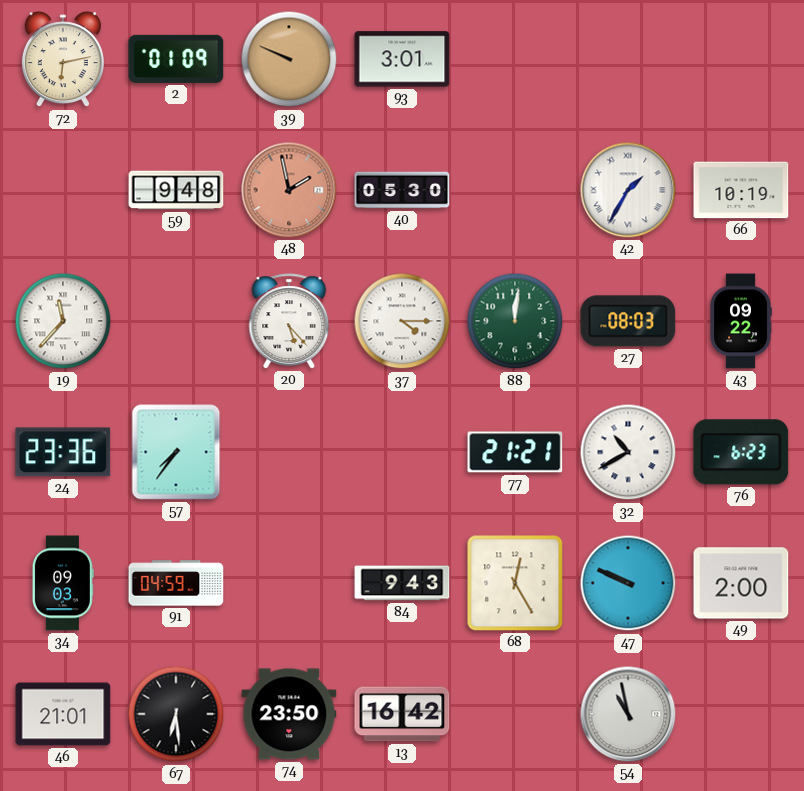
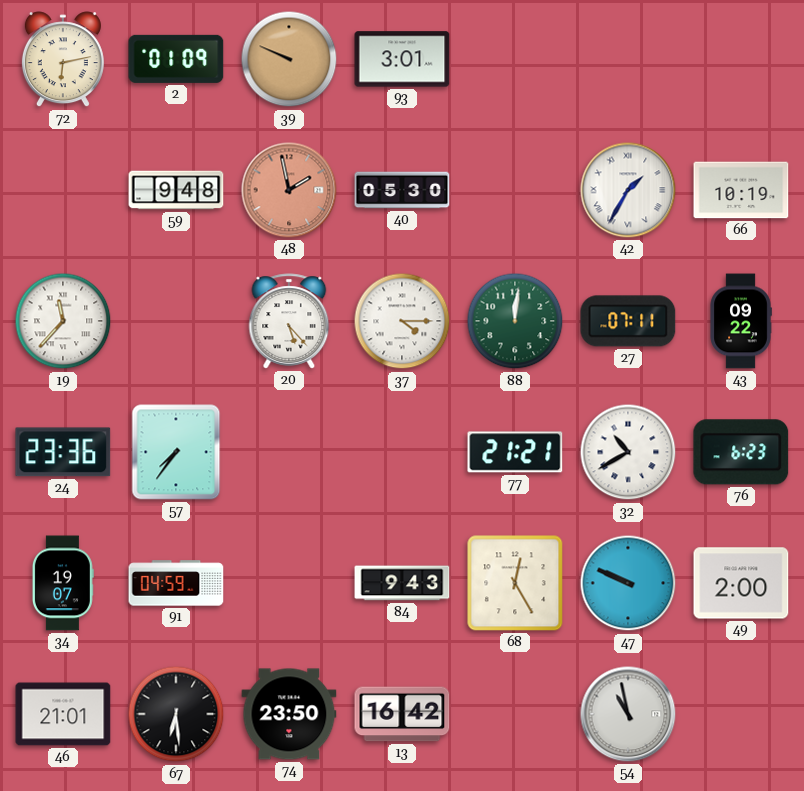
27: 08:03 -> 07:11
34: 09:03 -> 19:07
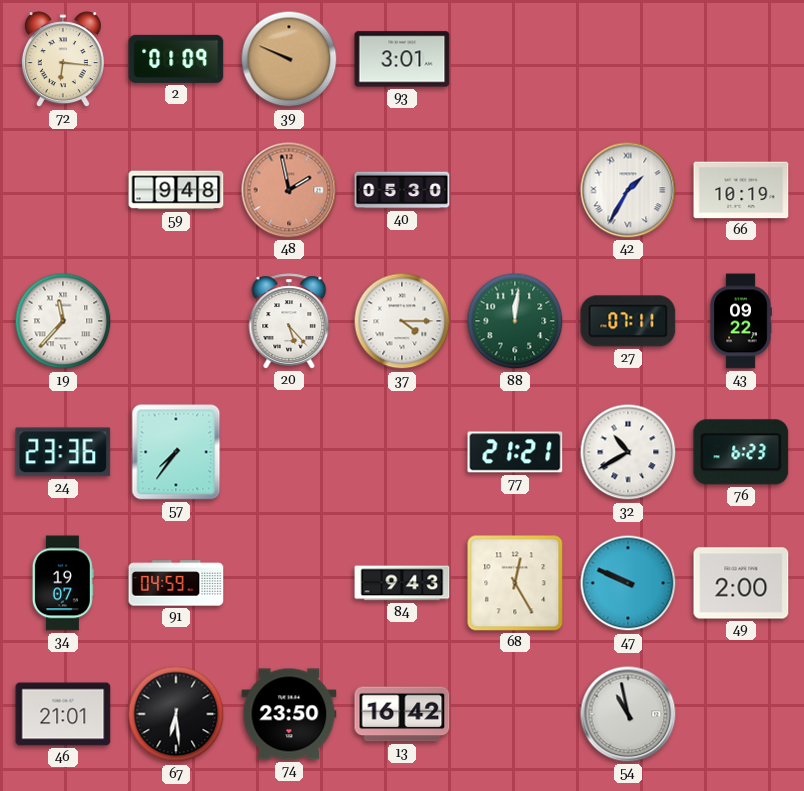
72: 6:13 -> 6:16
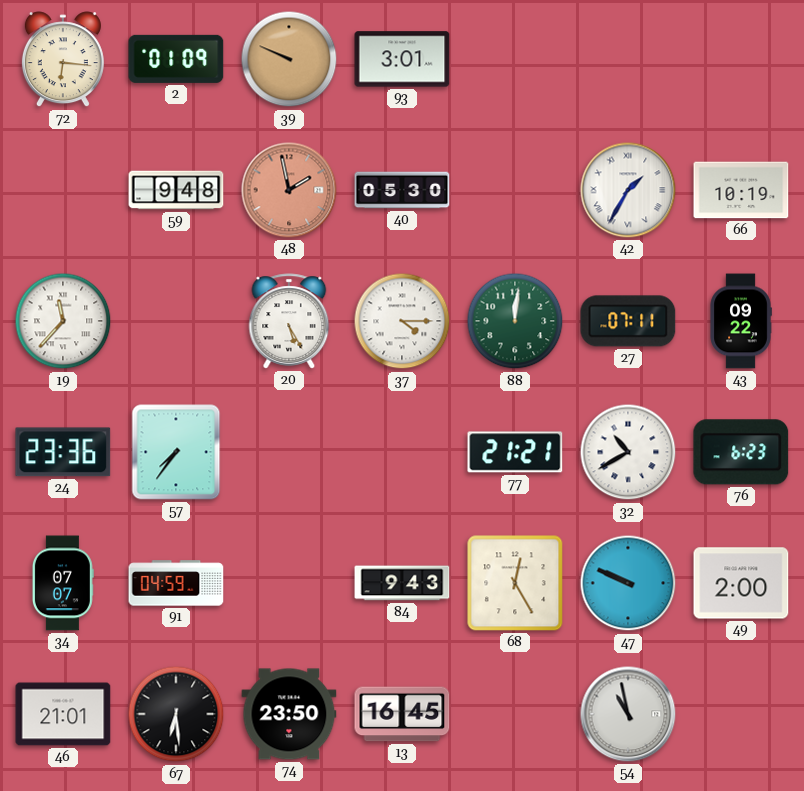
20: 5:23 -> 5:25
34: 19:07 -> 07:07
13: 16:42 -> 16:45
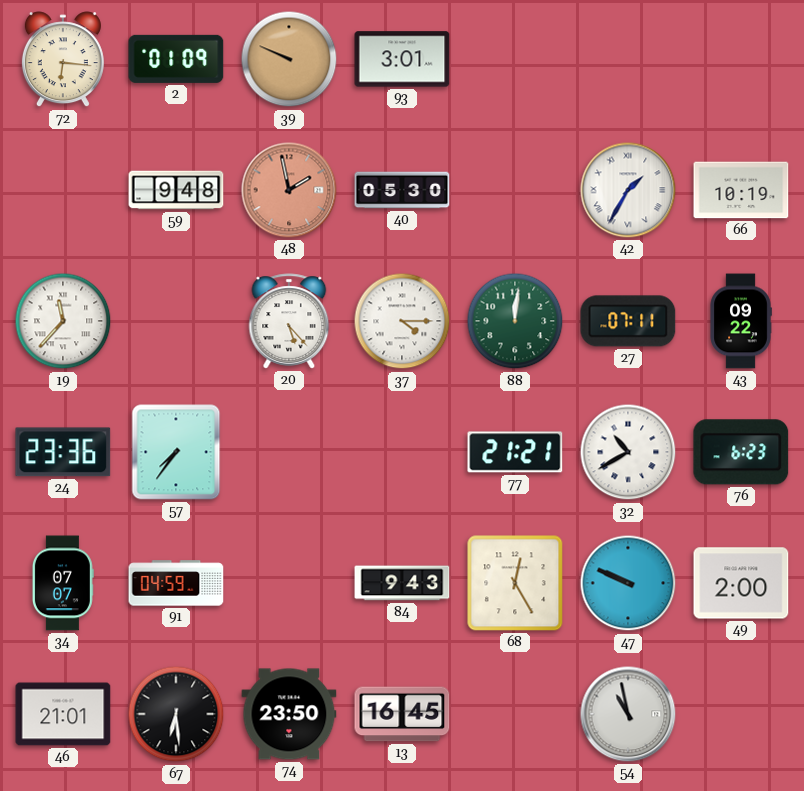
20: 5:25 -> 5:23
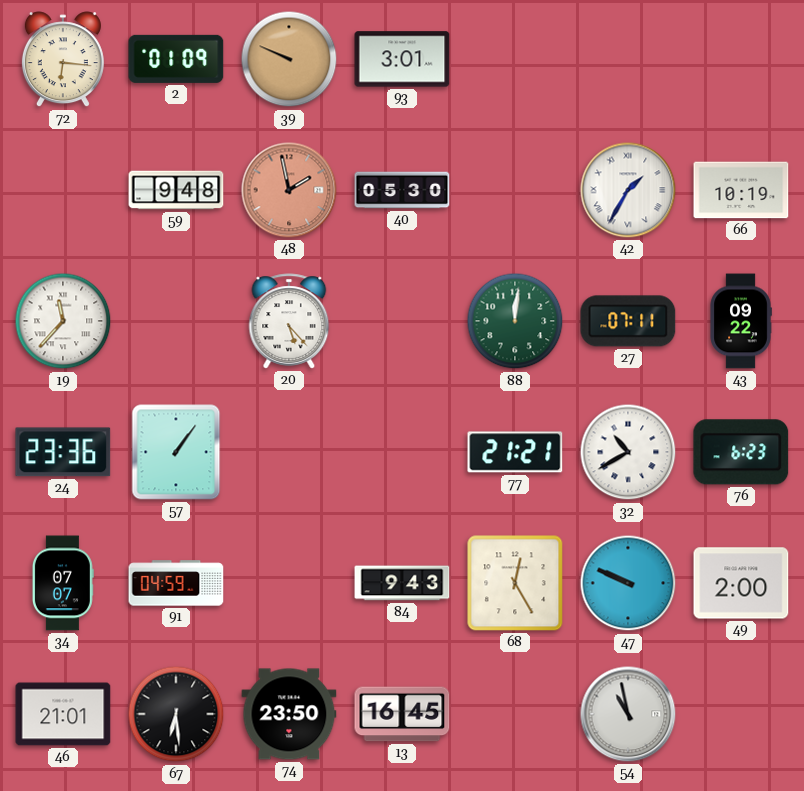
37: 4:15 -> none
57: 7:36 -> 1:06
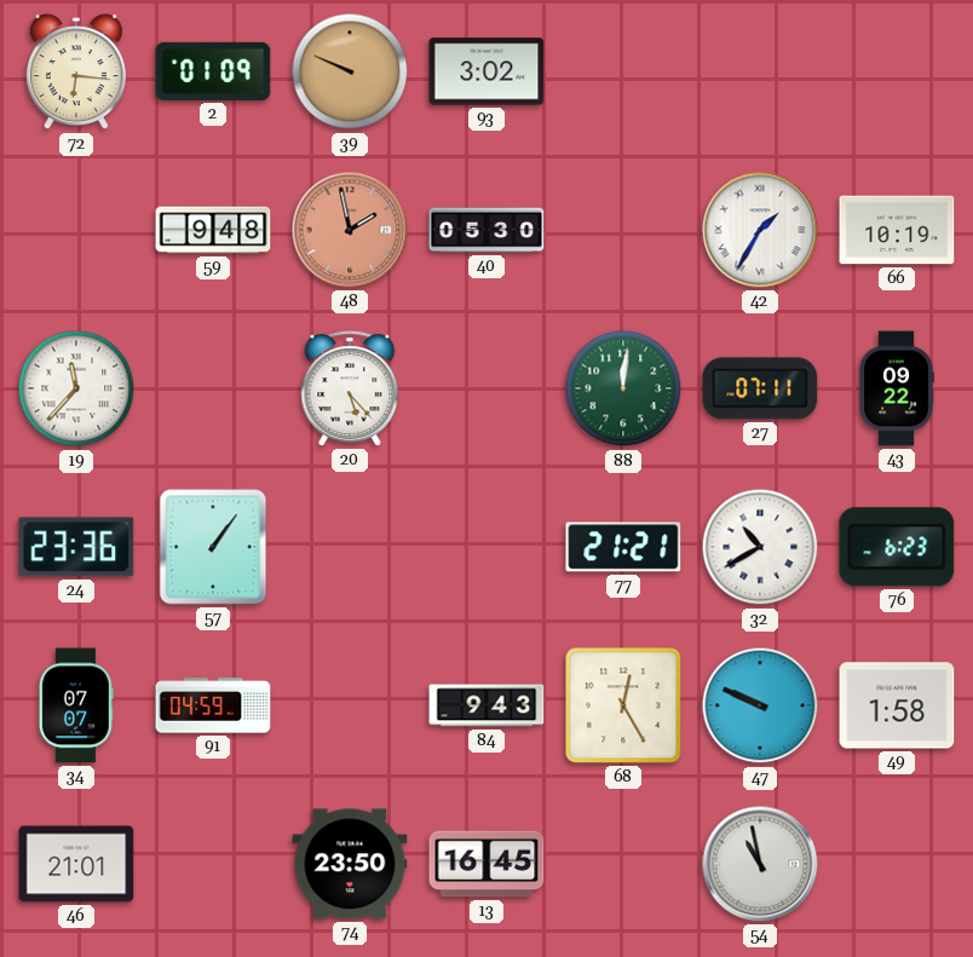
93: 3:01 -> 3:02
49: 2:00 -> 1:58
67: 6:29 -> none
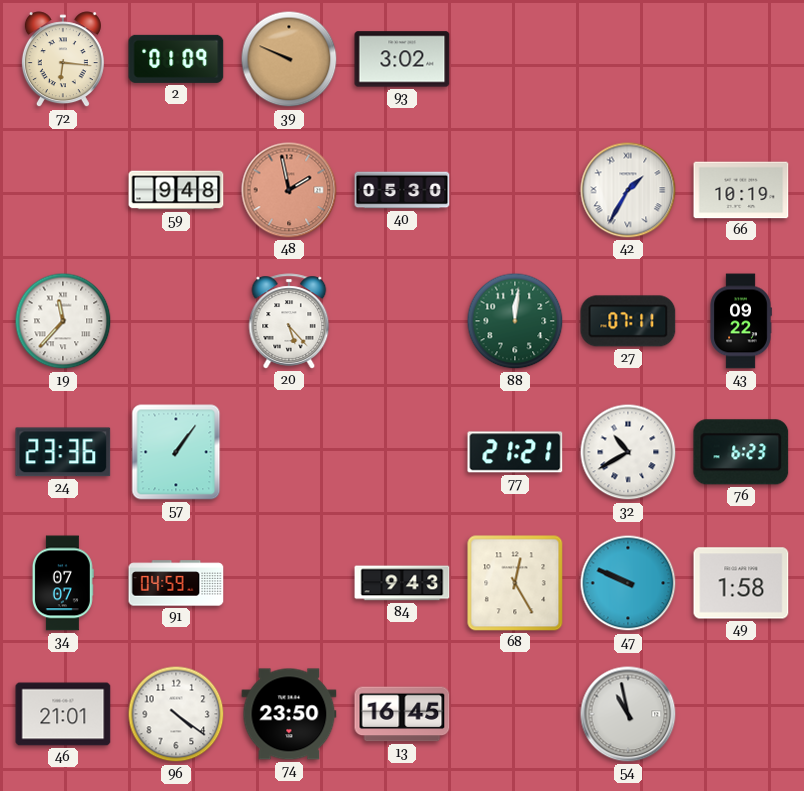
96: none -> 4:21
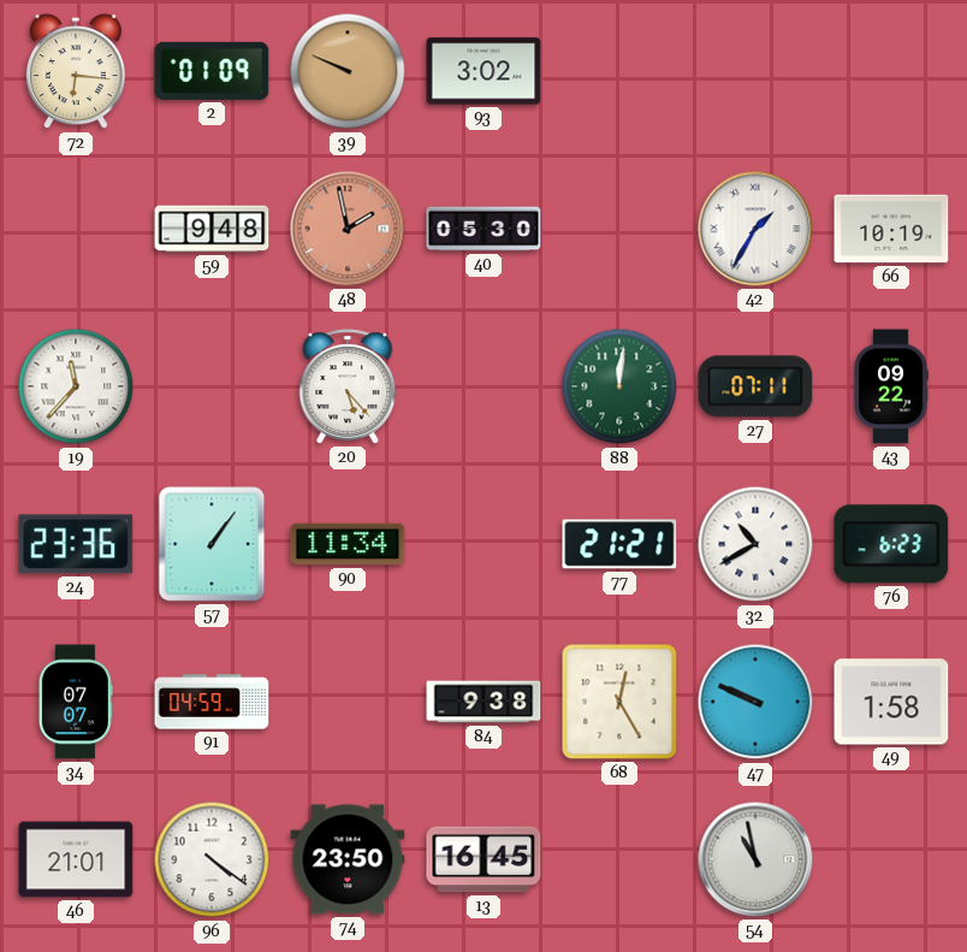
90: none -> 11:34
84: 9:43 -> 9:38
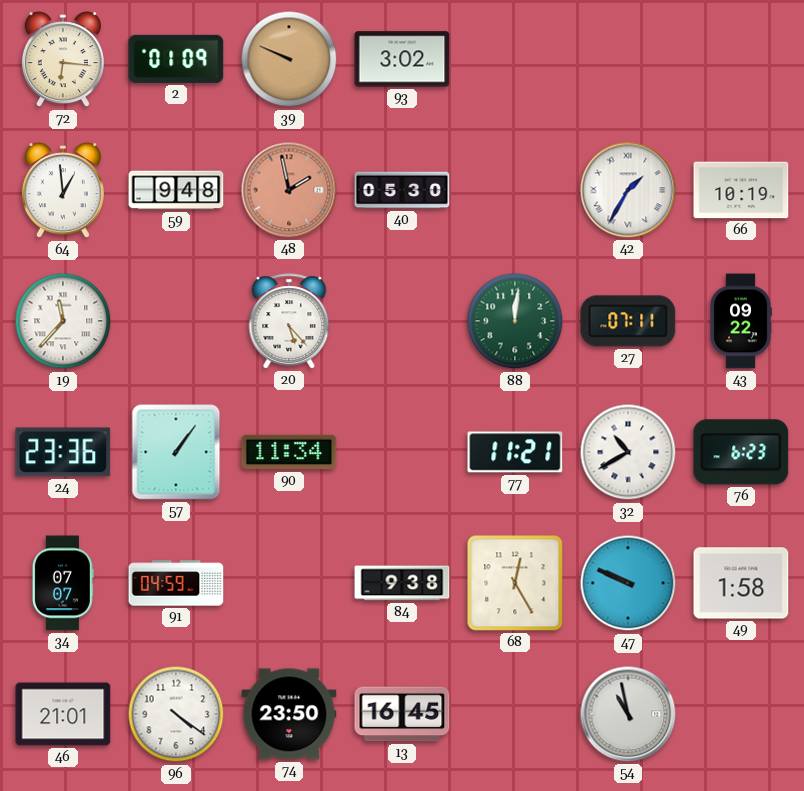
64: none -> 12:59
77: 21:21 -> 11:21
